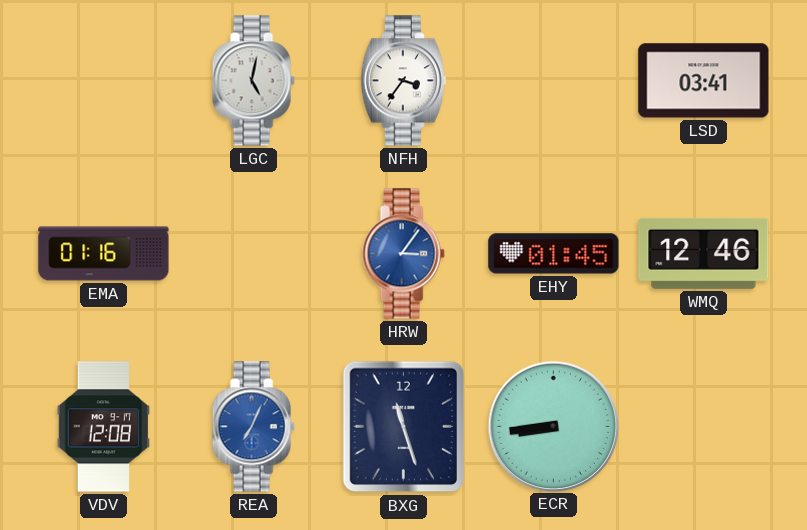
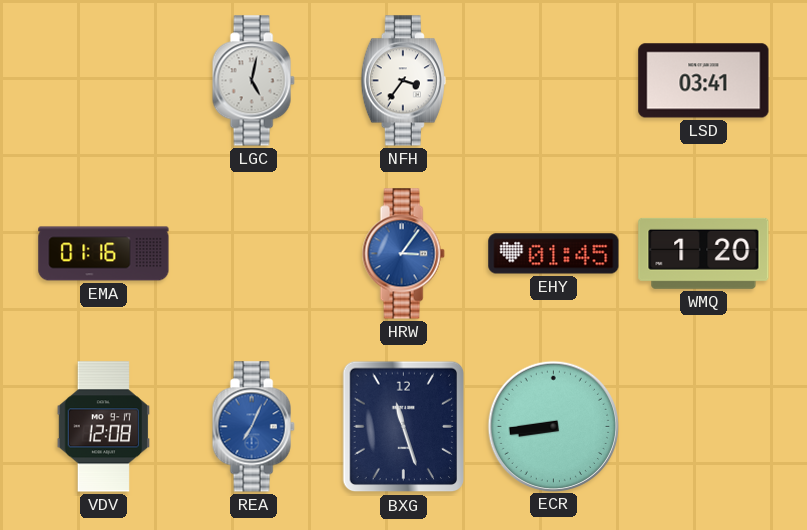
WMQ: 12:46 -> 1:20
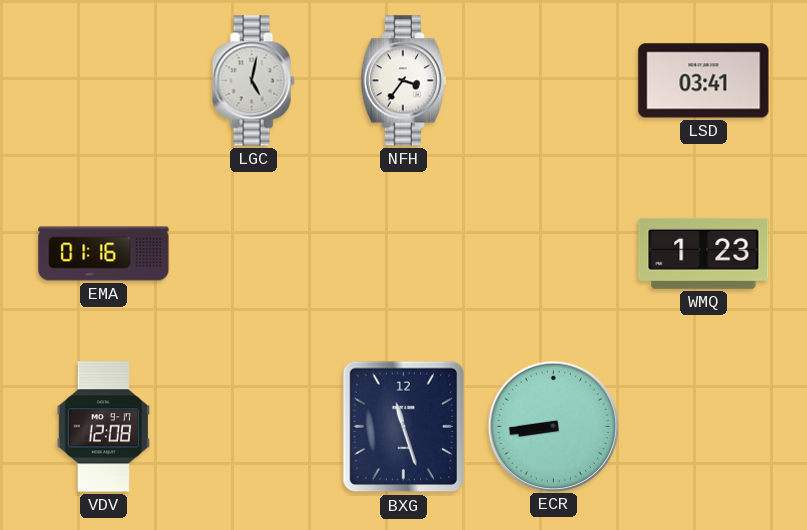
HRW: 3:06 -> none
EHY: 01:45 -> none
WMQ: 1:20 -> 1:23
REA: 7:04 -> none
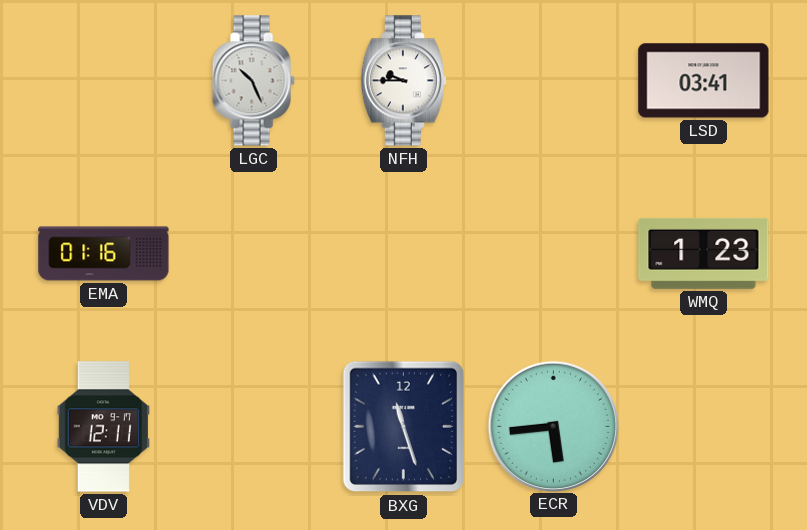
LGC: 5:02 -> 10:26
NFH: 3:36 -> 9:45
VDV: 12:08 -> 12:11
ECR: 8:44 -> 5:44
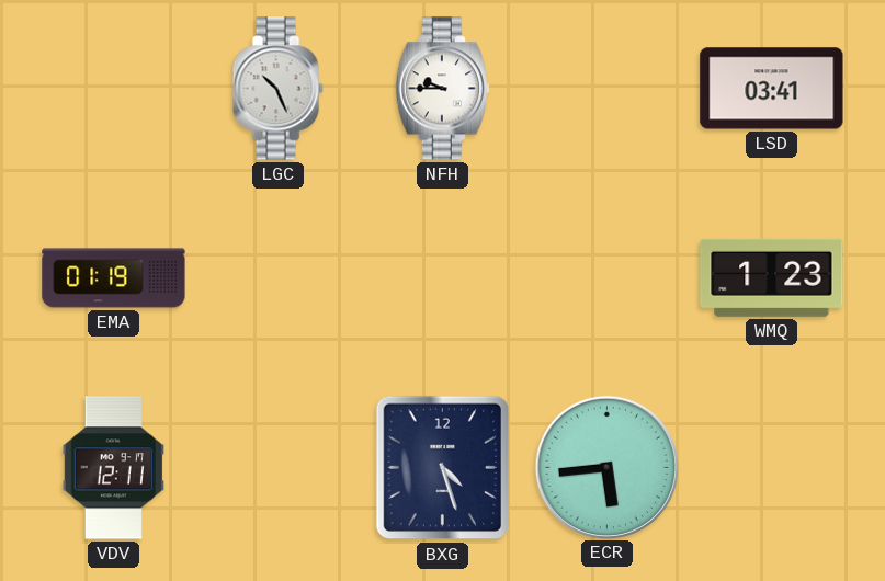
EMA: 01:16 -> 01:19
BXG: 11:27 -> 4:27
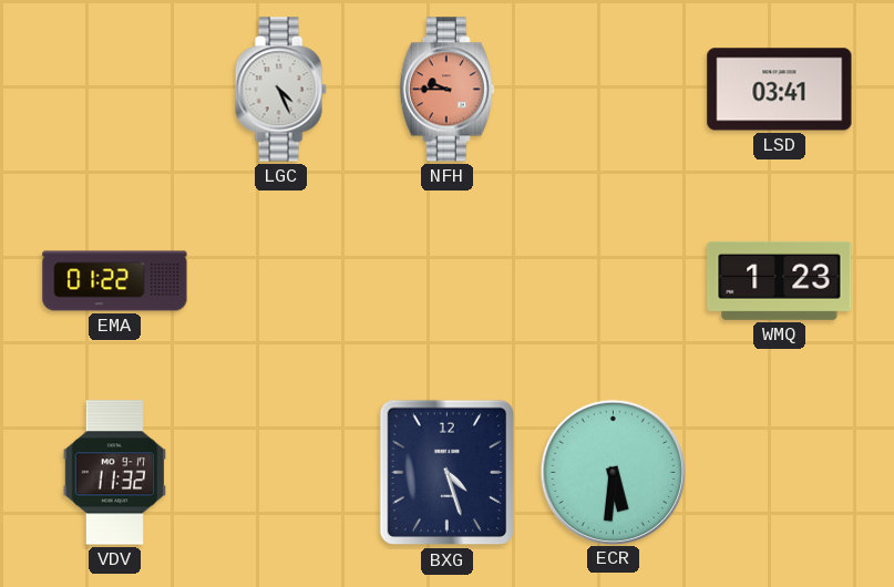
LGC: 10:26 -> 4:26
NFH dial: white -> salmon
EMA: 01:19 -> 01:22
VDV: 12:11 -> 11:32
ECR: 5:44 -> 5:31
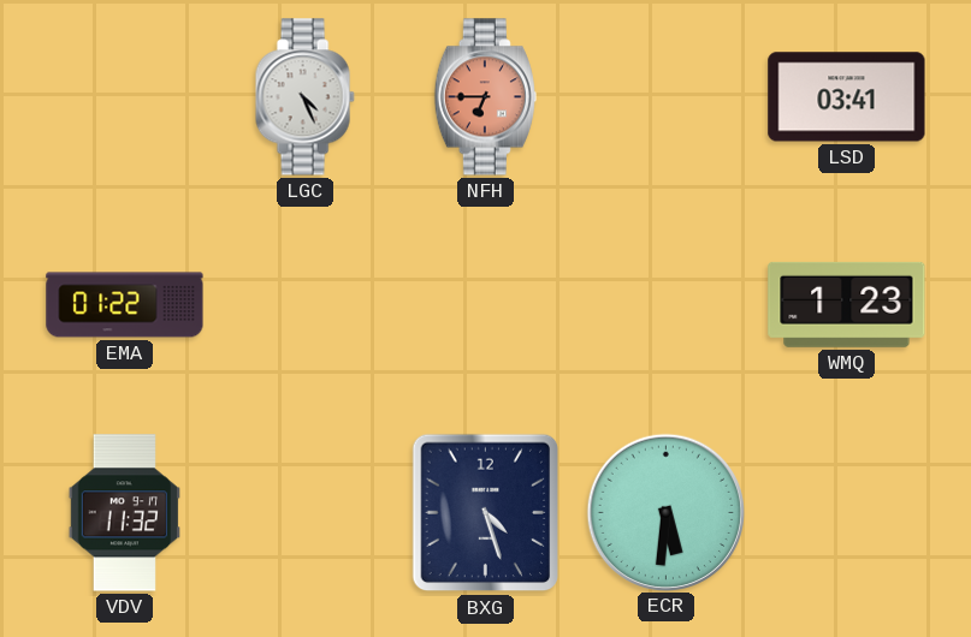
NFH: 9:45 -> 6:45
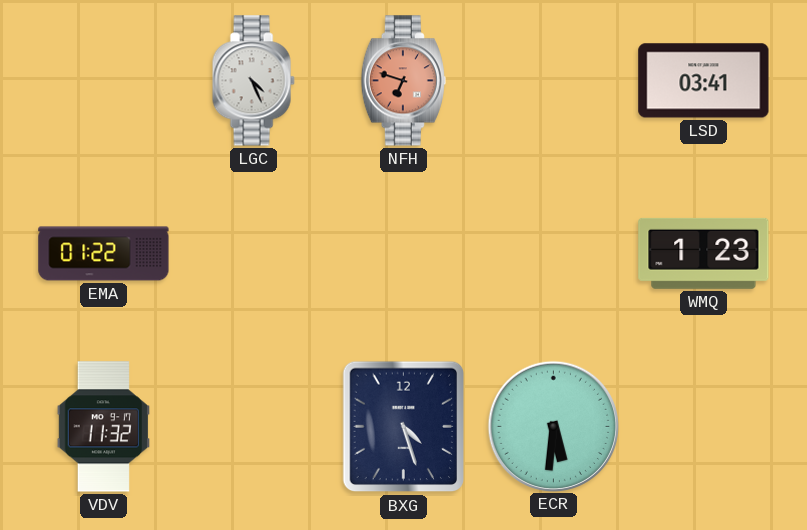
NFH: 6:45 -> 6:48
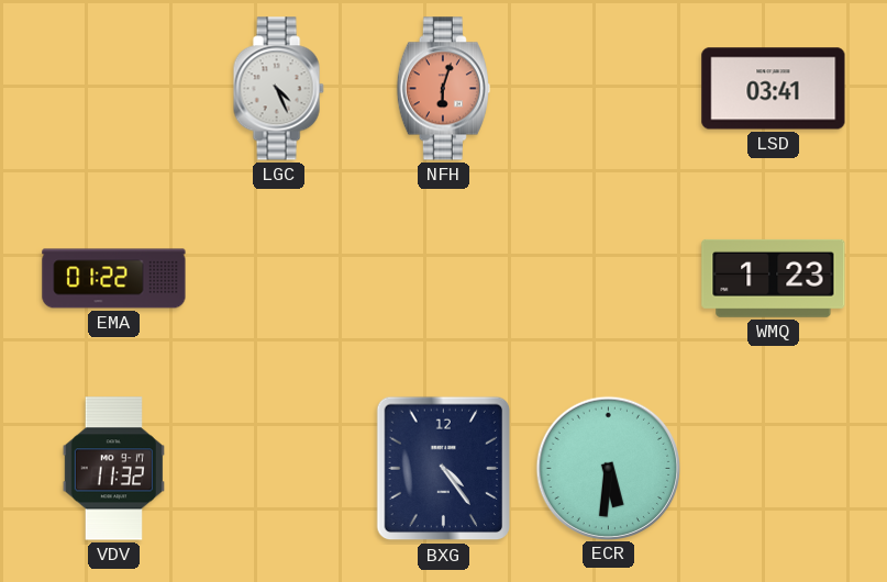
NFH: 6:48 -> 6:03
BXG: 4:27 -> 4:24
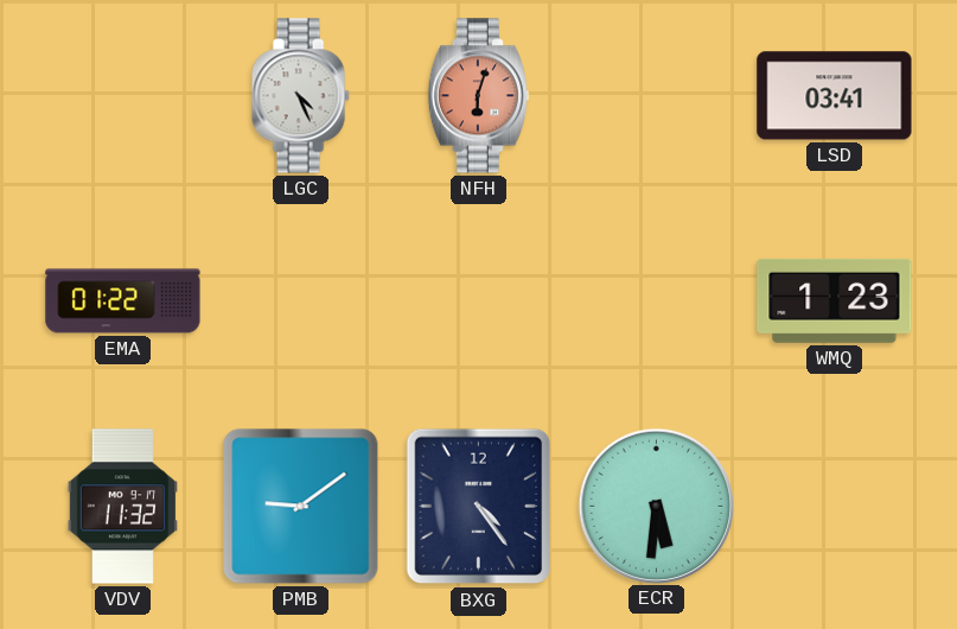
PMB: none -> 9:09
